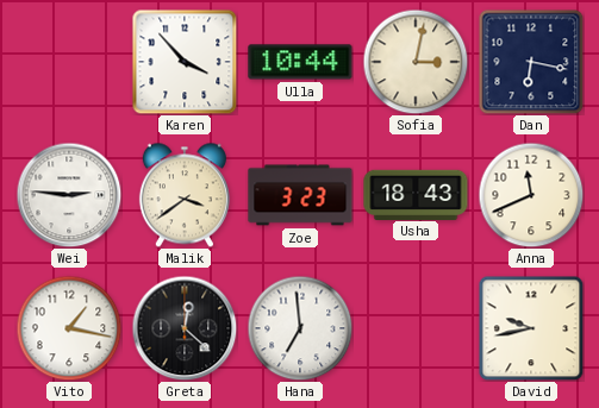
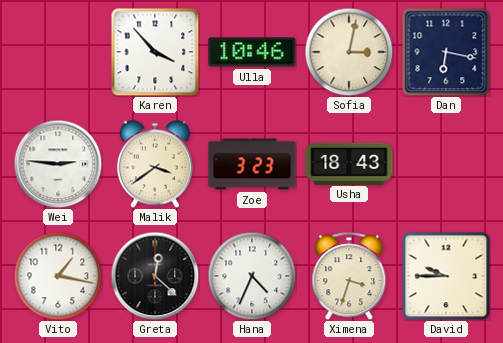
Ulla: 10:44 -> 10:46
Anna: 11:41 -> none
Hana: 6:59 -> 4:34
Ximena: none -> 3:33
David: 9:43 -> 9:45
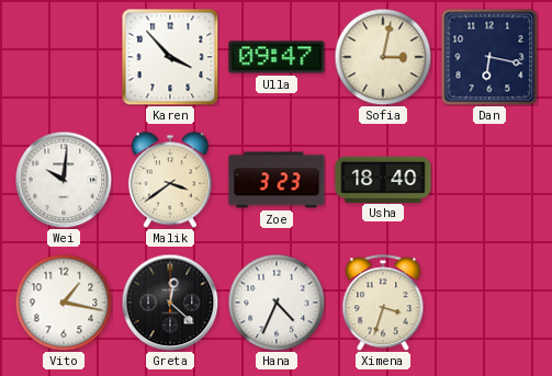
Ulla: 10:46 -> 09:47
Wei: 2:46 -> 10:01
Usha: 18:43 -> 18:40
David: 9:45 -> none
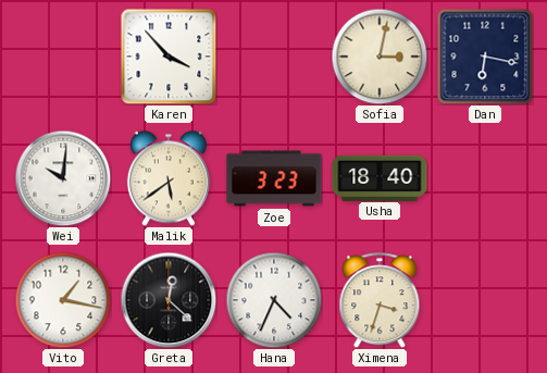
Ulla: 09:47 -> none
Malik: 3:39 -> 5:39
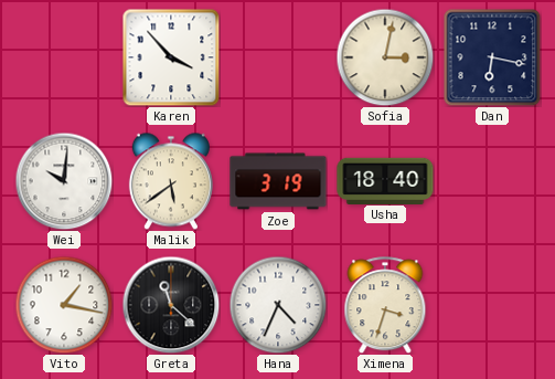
Zoe: 3:23 -> 3:19
Greta: 12:22 -> 11:22
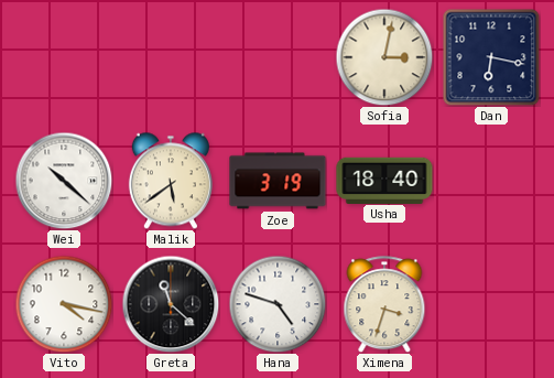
Karen: 3:53 -> none
Wei: 10:01 -> 10:22
Vito: 1:17 -> 4:17
Hana: 4:34 -> 4:48
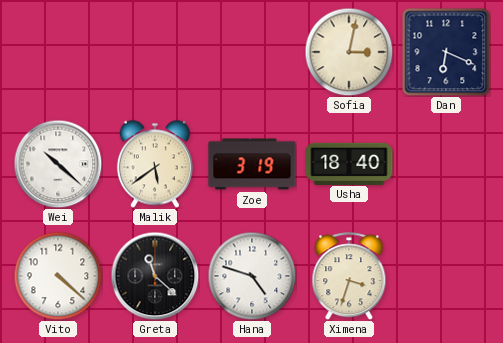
Dan: 6:17 -> 6:19
Vito: 4:17 -> 4:22
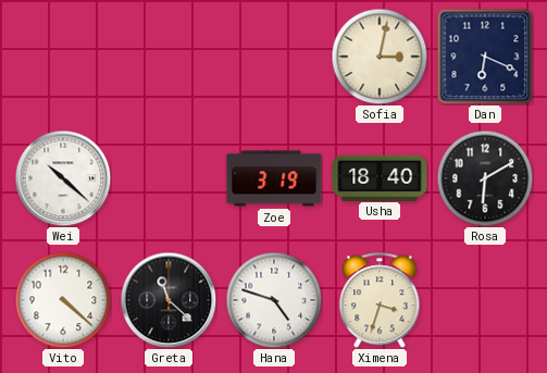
Malik: 5:39 -> none
Rosa: none -> 6:10
